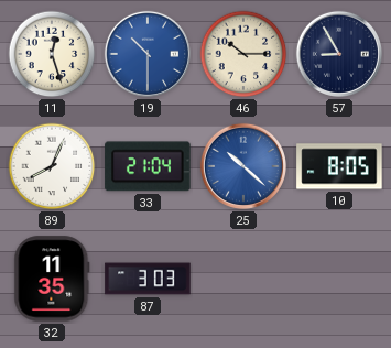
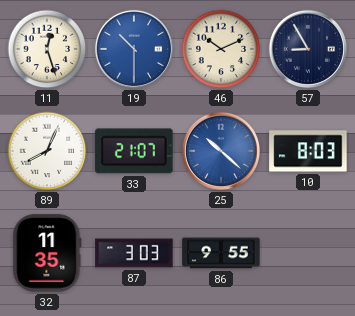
46: 10:15 -> 10:11
33: 21:04 -> 21:07
10: 8:05 -> 8:03
86: none -> 9:55
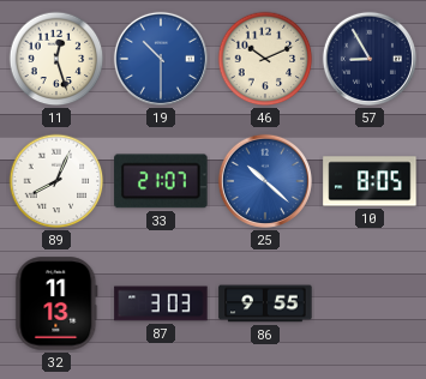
10: 8:03 -> 8:05
32: 11:35 -> 11:13
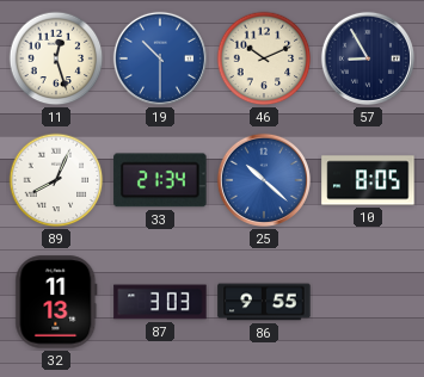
33: 21:07 -> 21:34
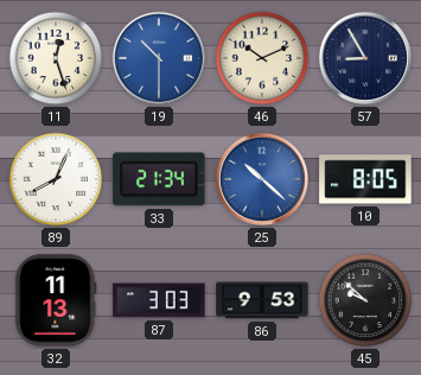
86: 9:55 -> 9:53
45: none -> 9:52
